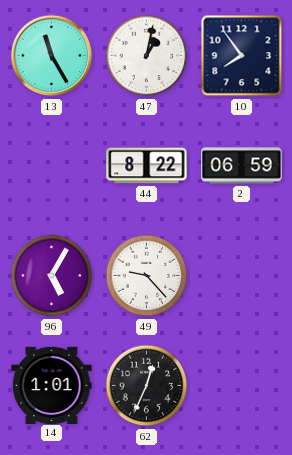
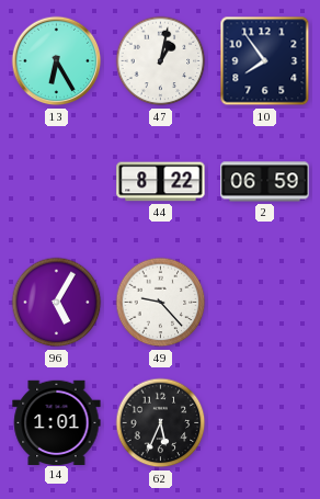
13: 11:25 -> 6:25
62: 12:34 -> 5:34
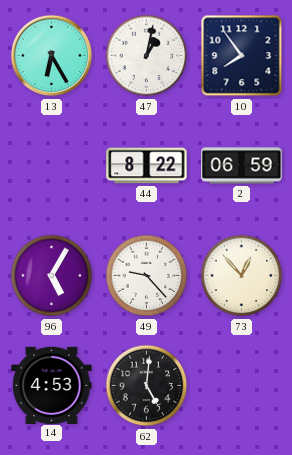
73: none -> 12:53
14: 1:01 -> 4:53
62: 5:34 -> 5:01
